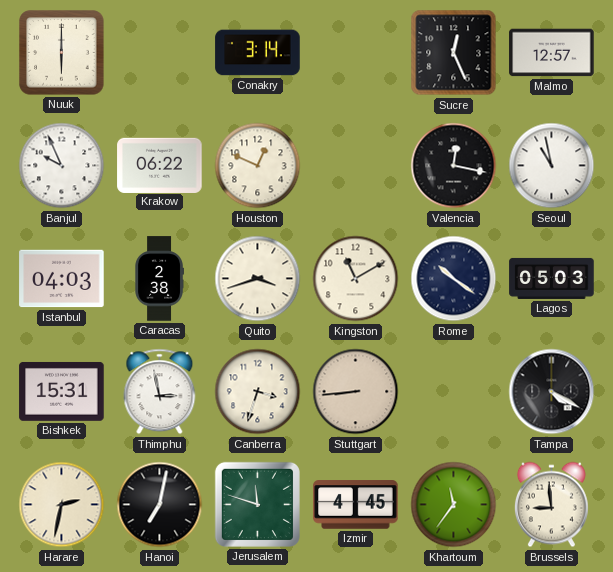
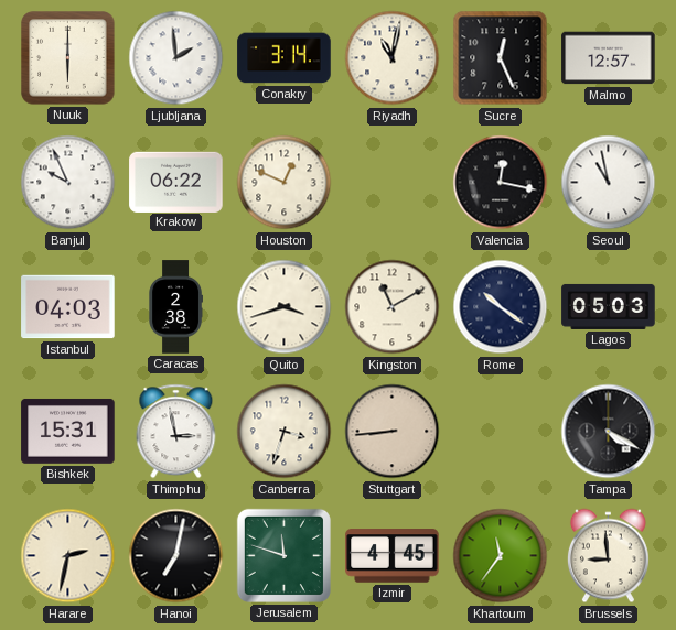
Ljubljana: none -> 1:59
Riyadh: none -> 11:02
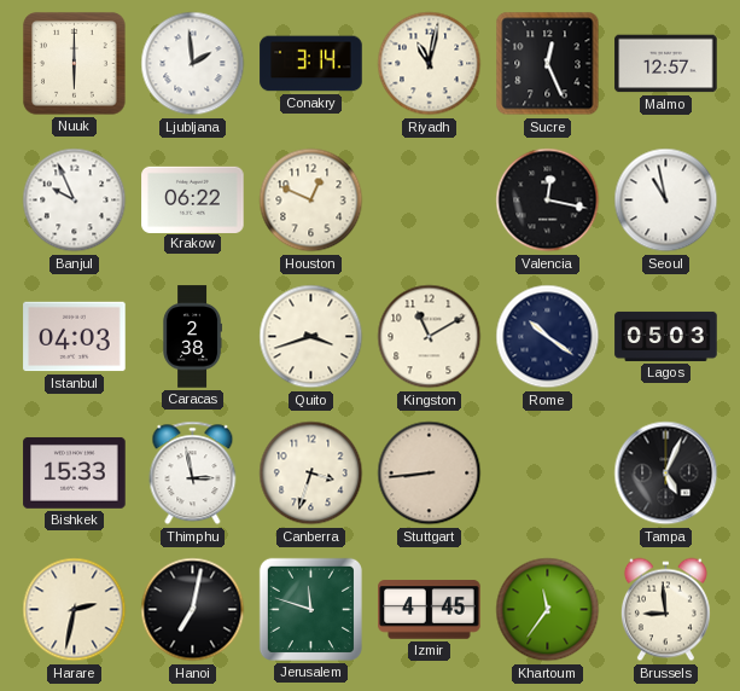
Bishkek: 15:31 -> 15:33
Tampa: 4:20 -> 5:04
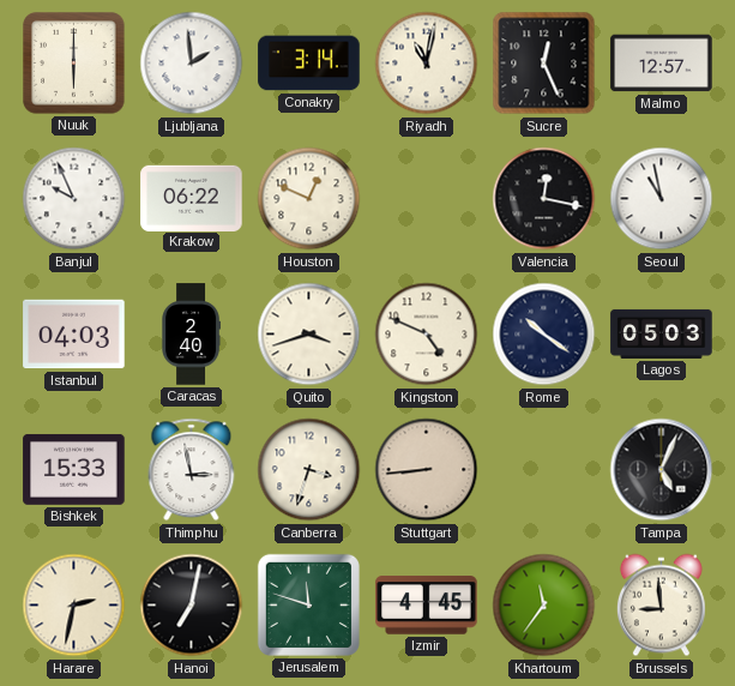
Caracas: 2:38 -> 2:40
Kingston: 11:10 -> 4:49
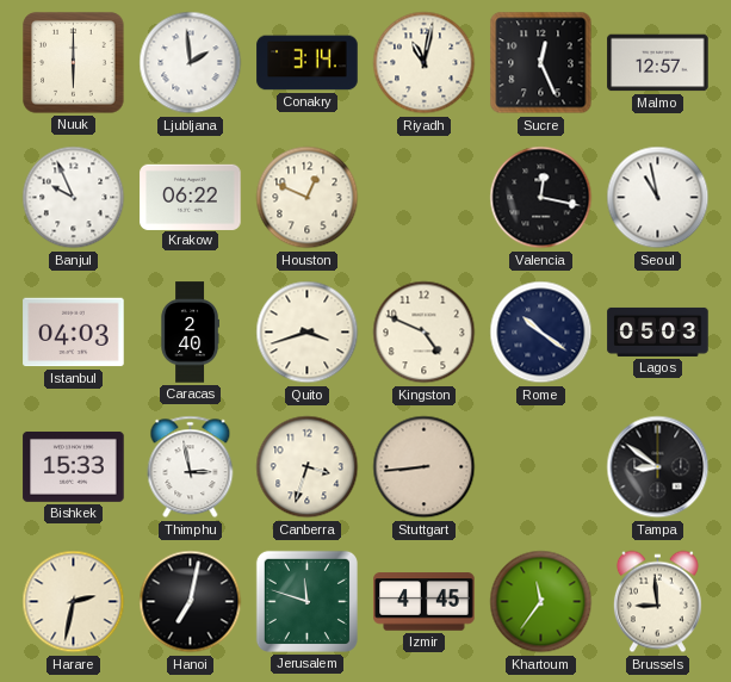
Tampa: 5:04 -> 8:51
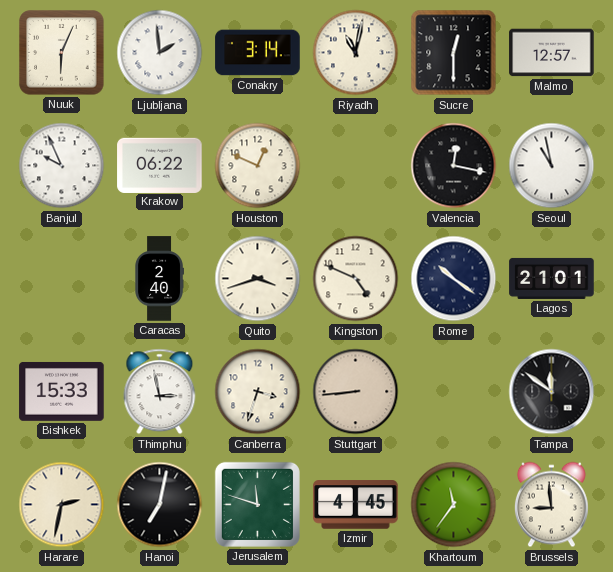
Nuuk: 6:00 -> 6:04
Sucre: 12:26 -> 12:30
Istanbul: 04:03 -> none
Lagos: 05:03 -> 21:01
Tampa: 8:51 -> 11:51
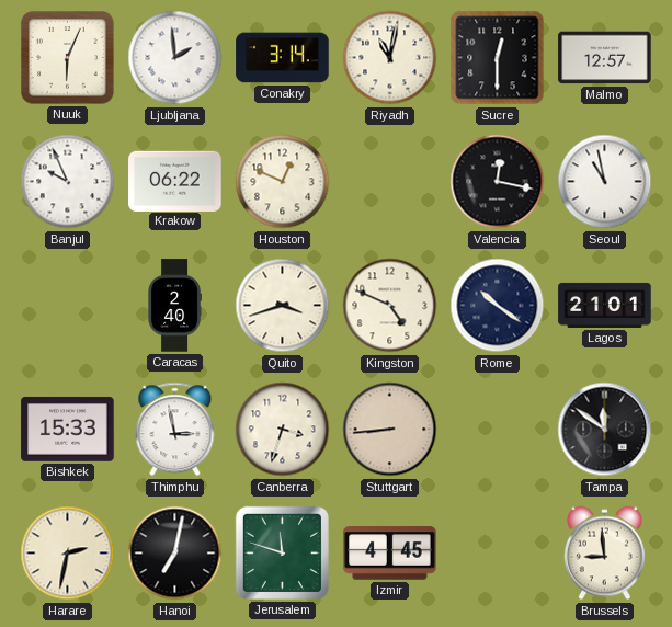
Khartoum: 11:36 -> none
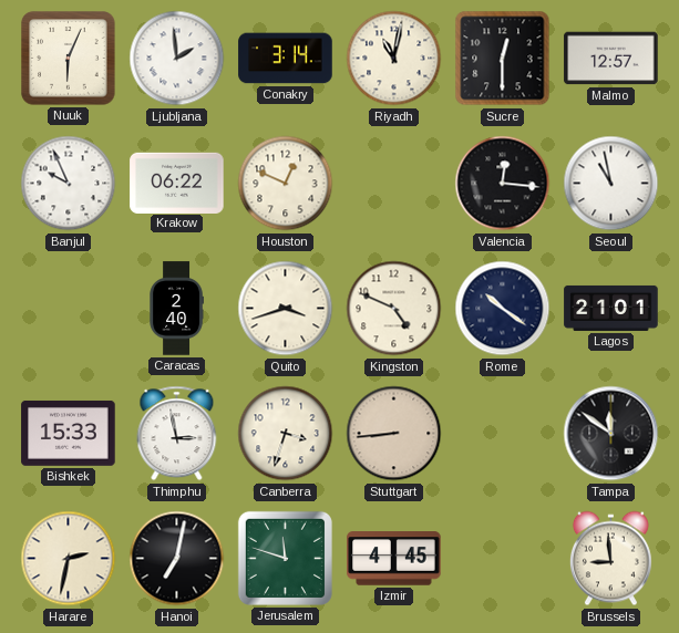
Valencia: 12:17 -> 12:16
